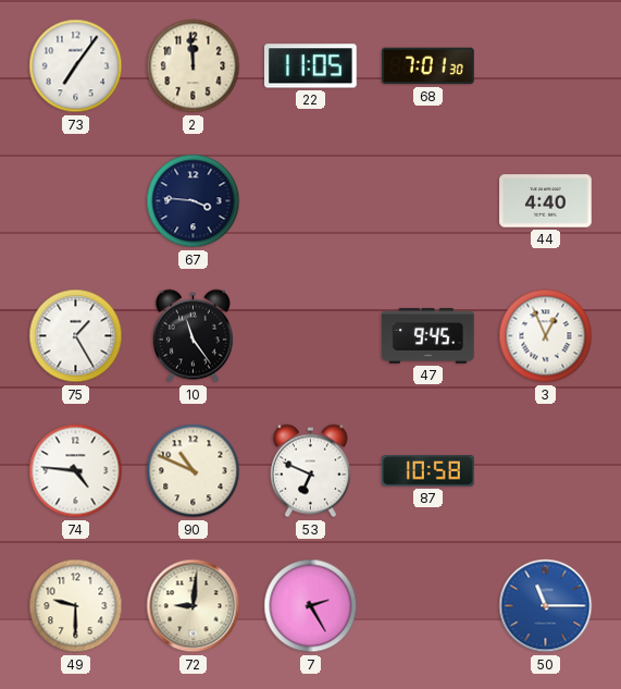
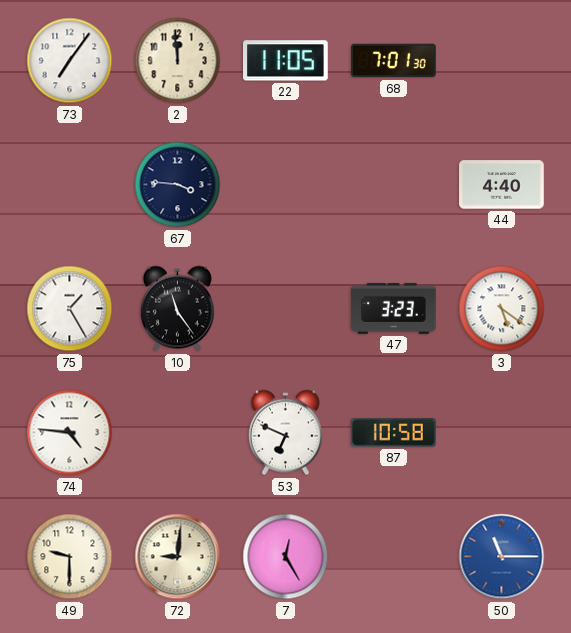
47: 9:45 -> 3:23
3: 12:56 -> 5:21
90: 10:49 -> none
7: 2:25 -> 12:25
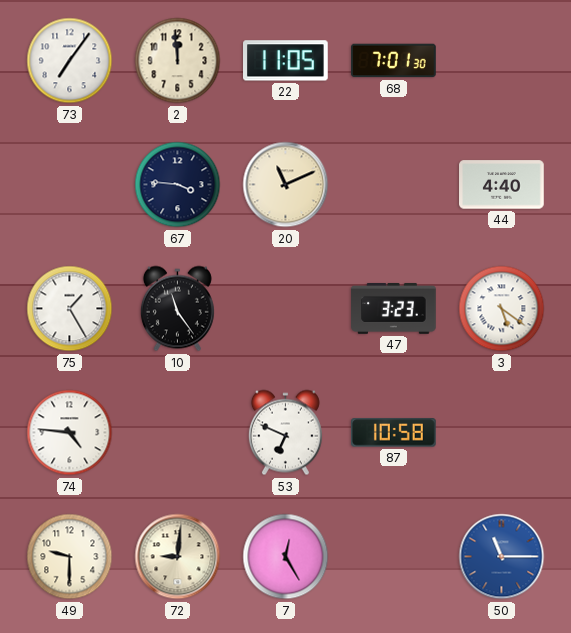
20: none -> 11:11
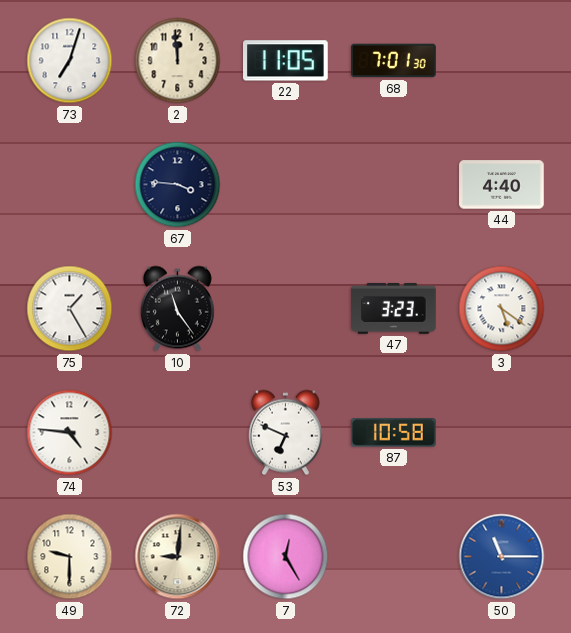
73: 7:06 -> 7:03
20: 11:11 -> none
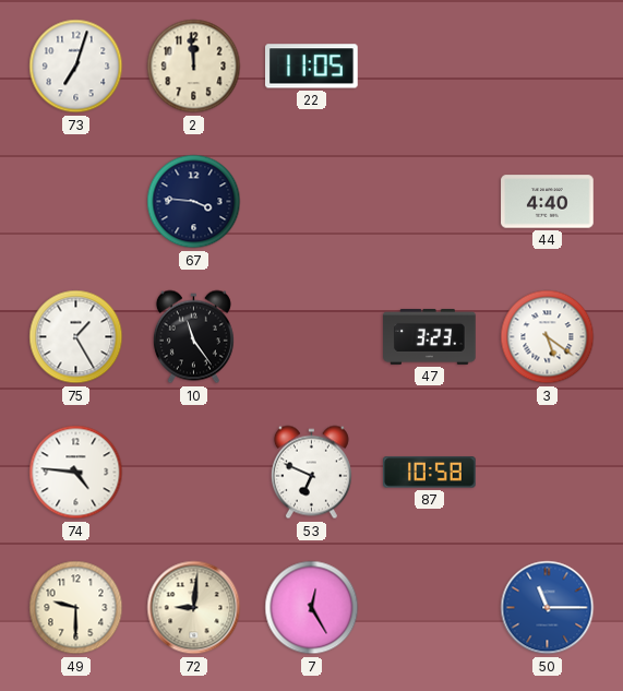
68: 7:01 -> none
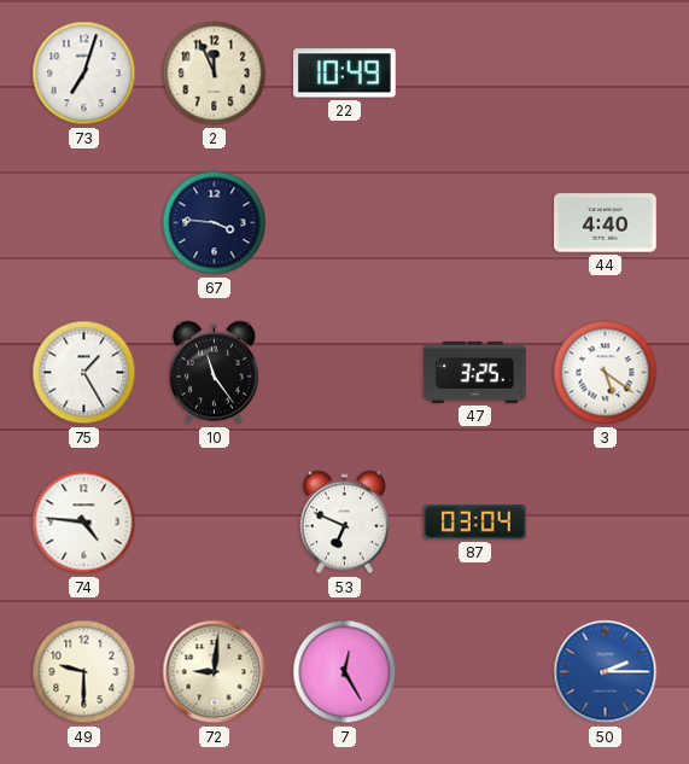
2: 11:59 -> 11:56
22: 11:05 -> 10:49
47: 3:23 -> 3:25
87: 10:58 -> 03:04
50: 11:15 -> 2:15
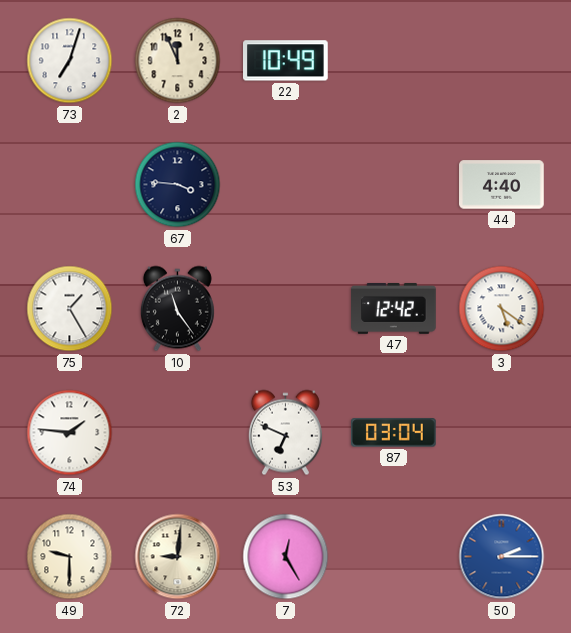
47: 3:25 -> 12:42
74: 4:46 -> 1:46
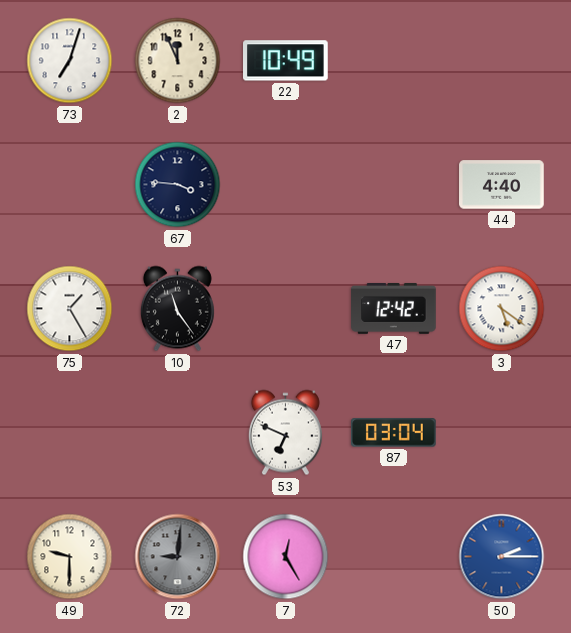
74: 1:46 -> none
72 dial: cream -> grey
